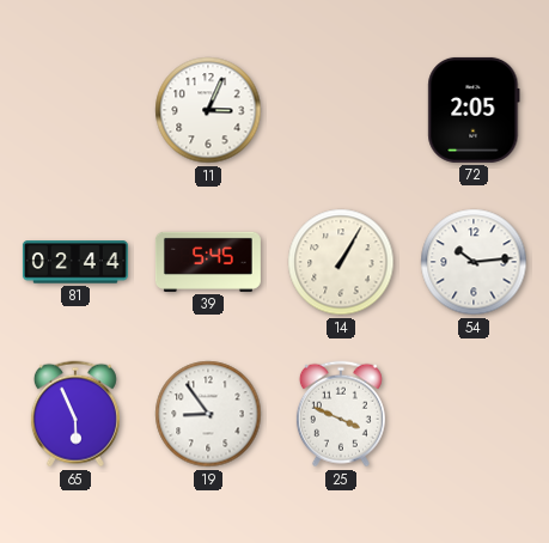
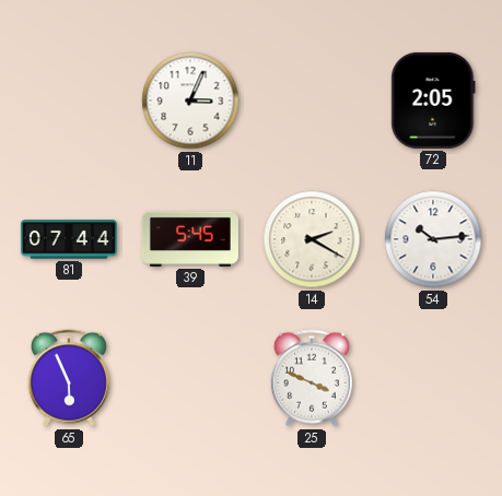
81: 02:44 -> 07:44
14: 1:05 -> 2:20
19: 8:54 -> none
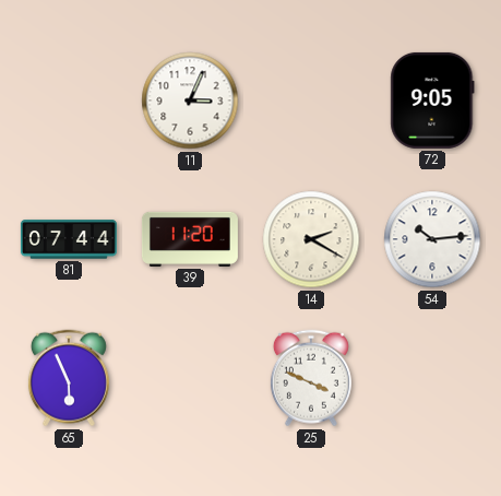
72: 2:05 -> 9:05
39: 5:45 -> 11:20
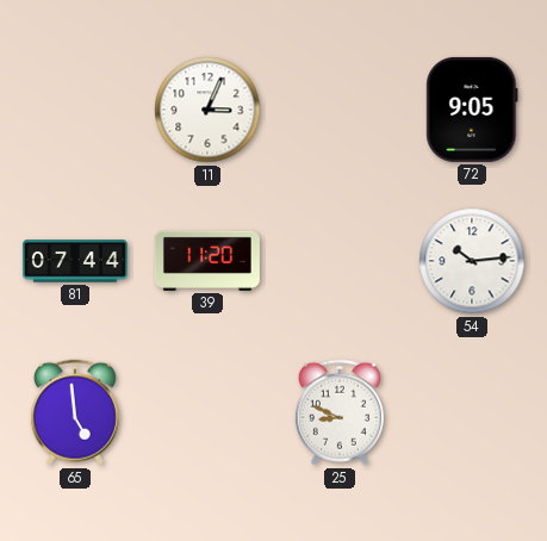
14: 2:20 -> none
65: 5:56 -> 4:59
25: 3:49 -> 8:49
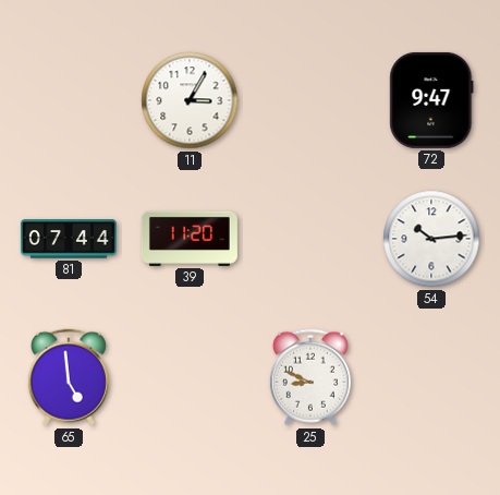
11: 3:04 -> 3:05
72: 9:05 -> 9:47
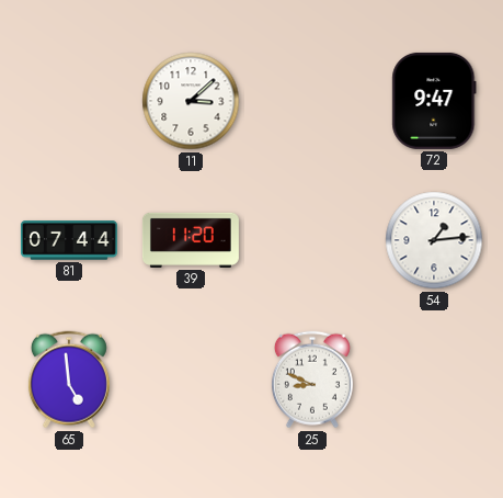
11: 3:05 -> 3:08
54: 10:14 -> 1:14
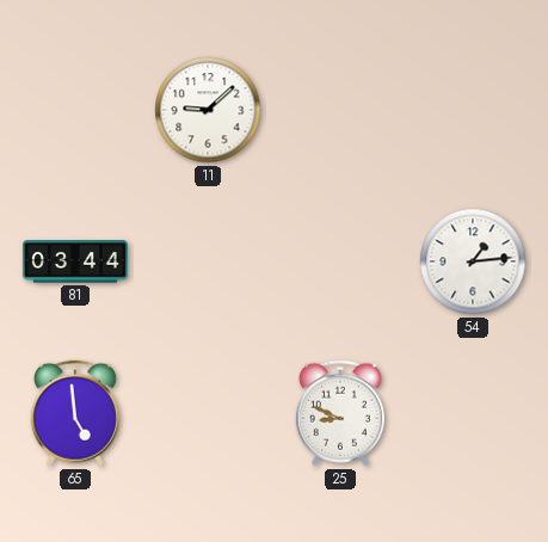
11: 3:08 -> 9:08
72: 9:47 -> none
81: 07:44 -> 03:44
39: 11:20 -> none
